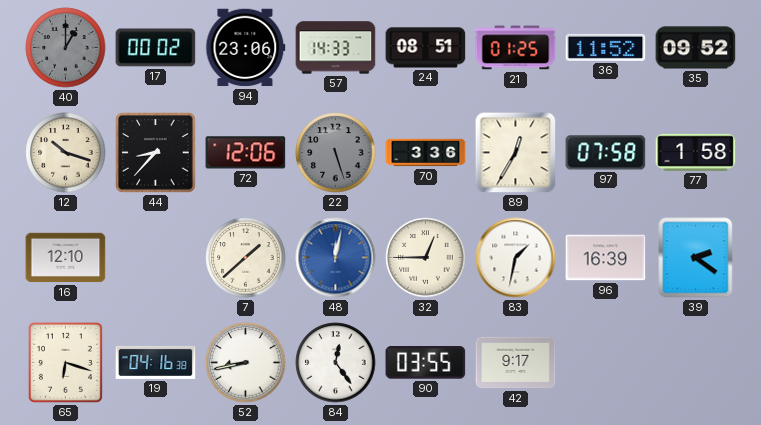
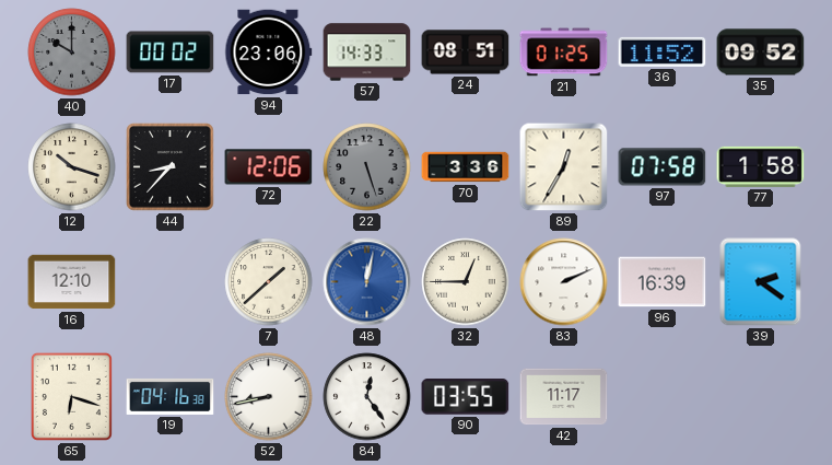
40: 1:00 -> 10:00
83: 1:32 -> 2:11
42: 9:17 -> 11:17
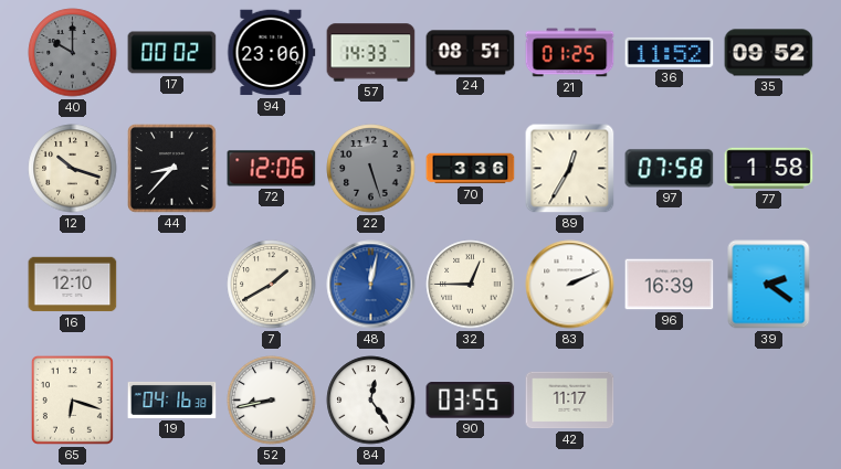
7: 1:38 -> 1:40
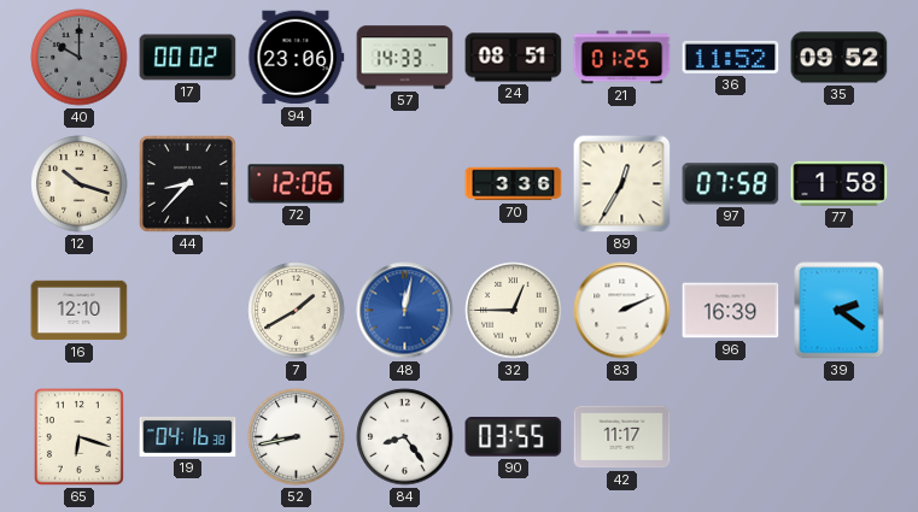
22: 5:27 -> none
84: 12:24 -> 8:24
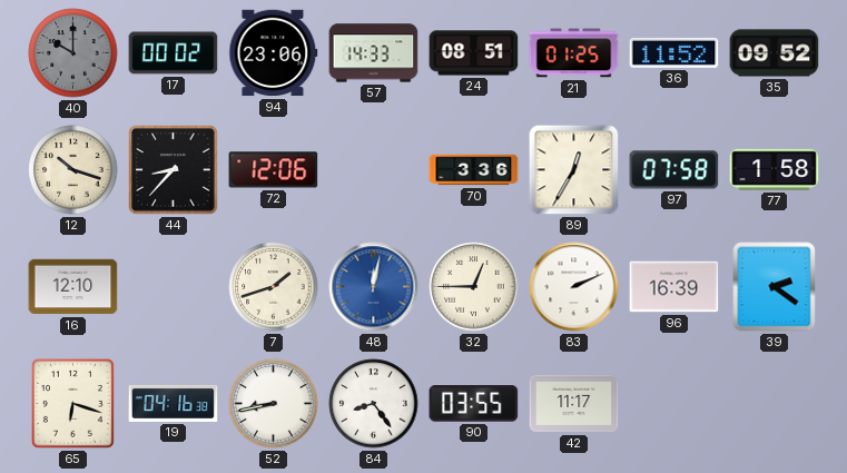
7: 1:40 -> 1:42
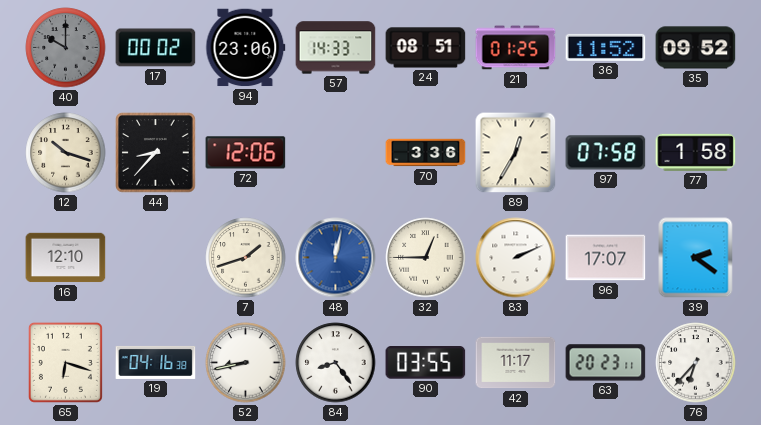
96: 16:39 -> 17:07
63: none -> 20:23
76: none -> 6:37
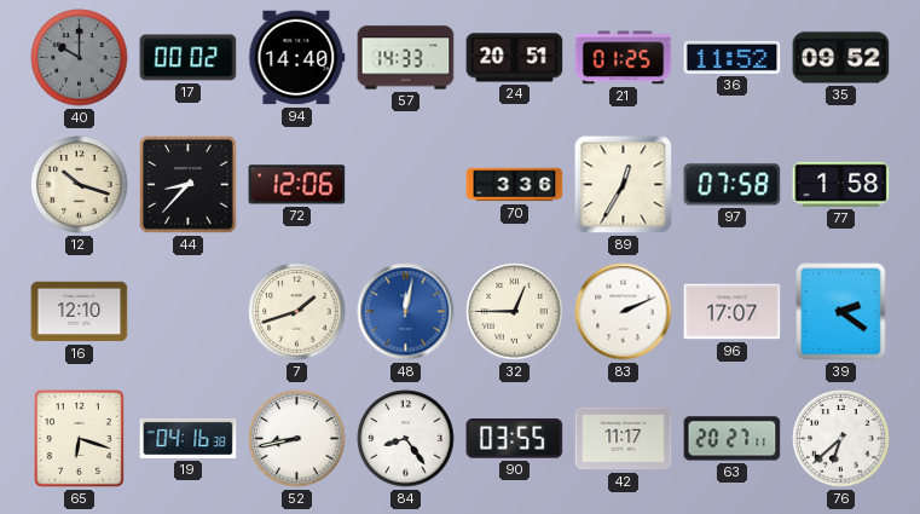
94: 23:06 -> 14:40
24: 08:51 -> 20:51
63: 20:23 -> 20:27
76: 6:37 -> 6:38
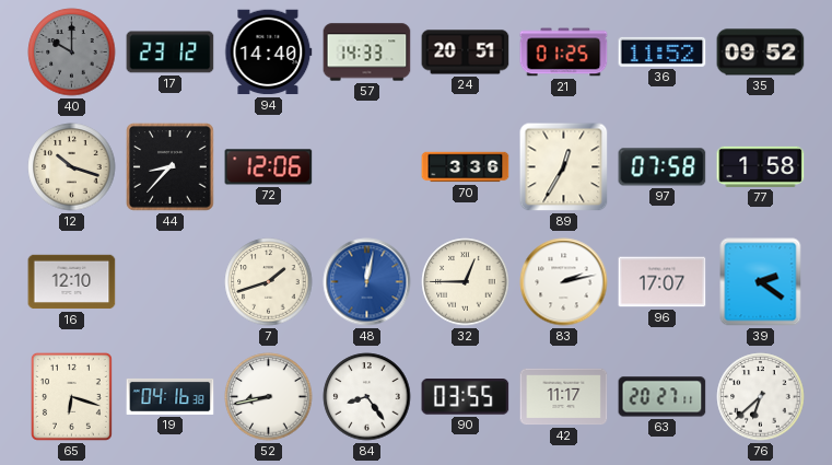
17: 00:02 -> 23:12
83: 2:11 -> 2:13
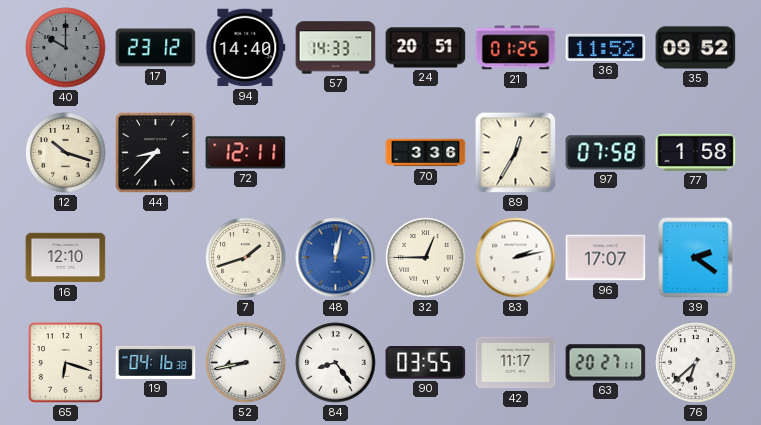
72: 12:06 -> 12:11
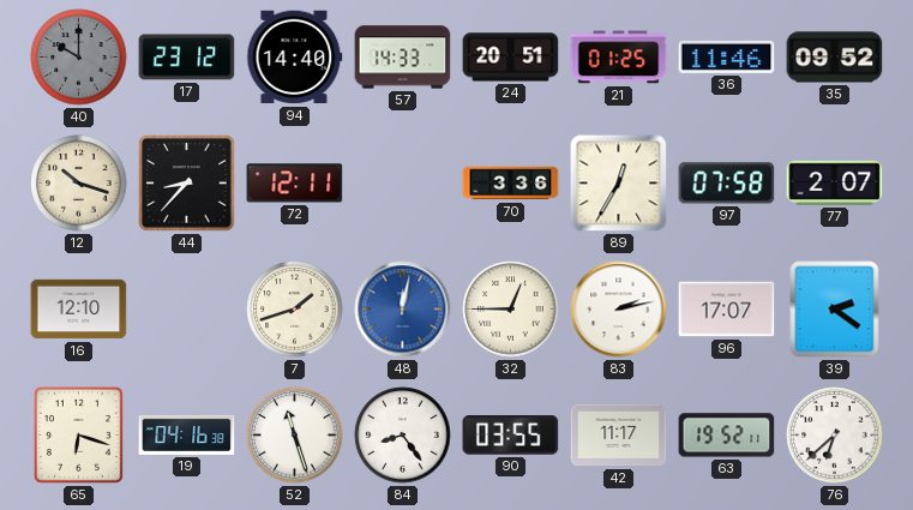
36: 11:52 -> 11:46
77: 1:58 -> 2:07
52: 8:43 -> 11:27
63: 20:27 -> 19:52
